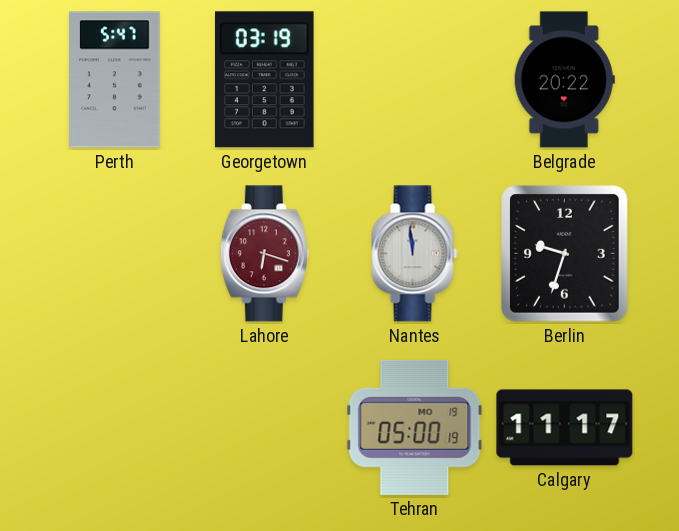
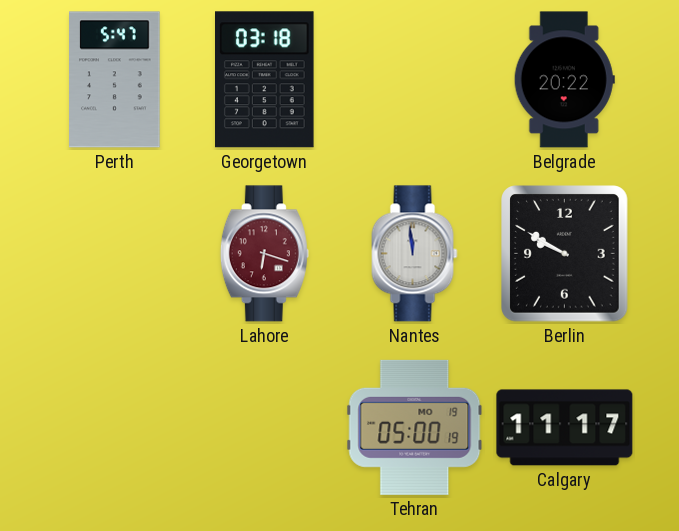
Georgetown: 03:19 -> 03:18
Berlin: 9:33 -> 9:50
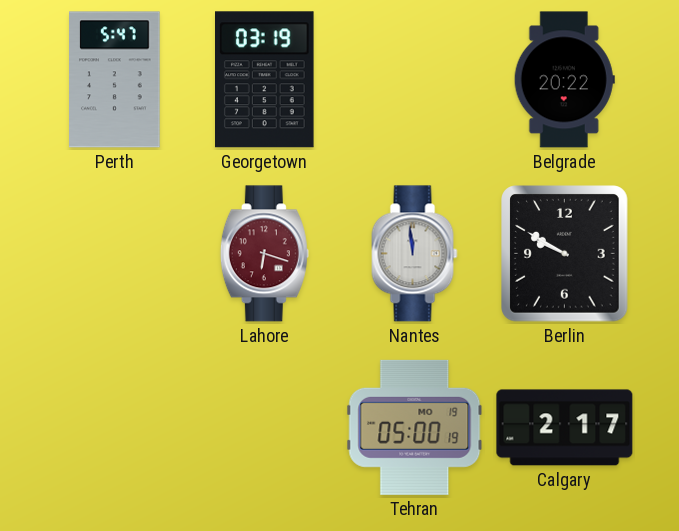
Georgetown: 03:18 -> 03:19
Calgary: 11:17 -> 2:17
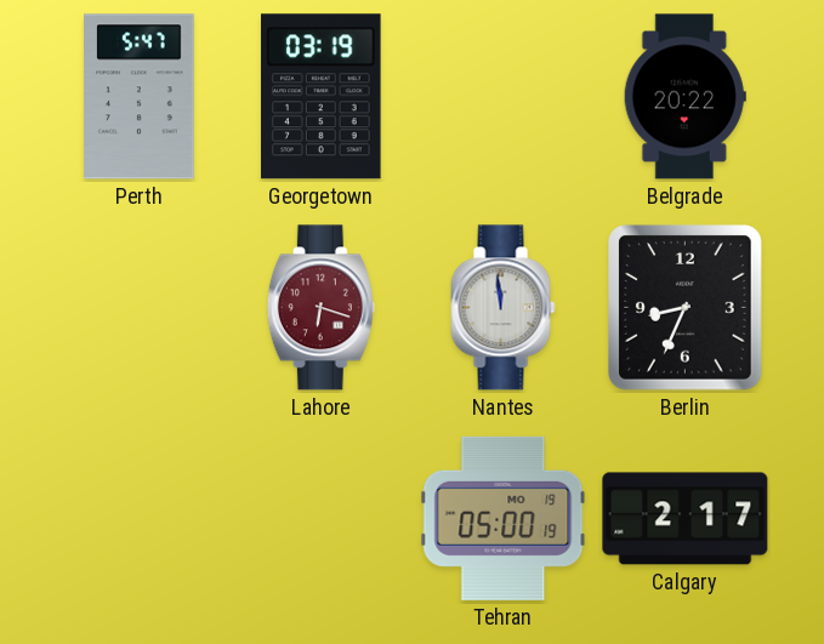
Berlin: 9:50 -> 8:34
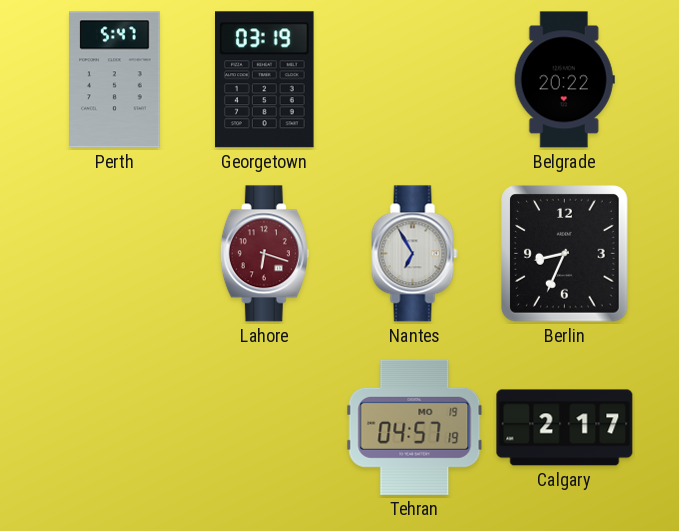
Nantes: 11:59 -> 6:55
Tehran: 05:00 -> 04:57
